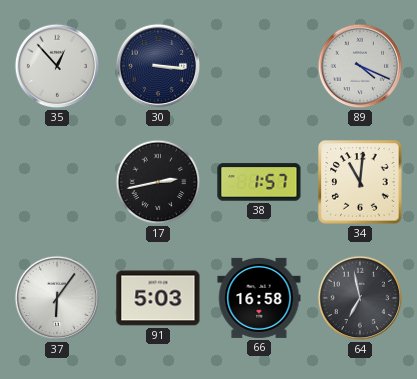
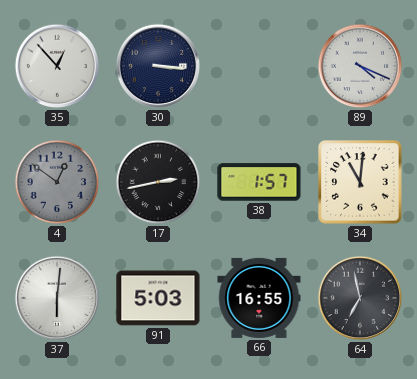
4: none -> 12:51
37: 6:06 -> 6:01
66: 16:58 -> 16:55
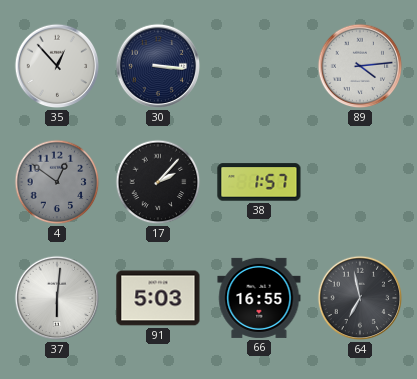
89: 4:19 -> 4:14
17: 2:43 -> 2:07
34: 11:01 -> none
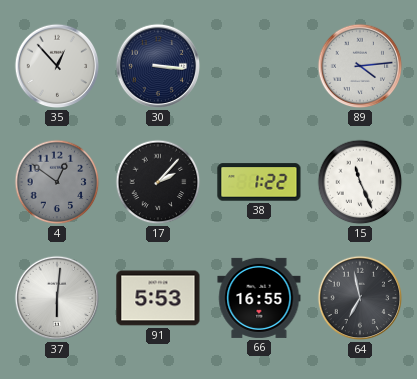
38: 1:57 -> 1:22
15: none -> 11:26
91: 5:03 -> 5:53
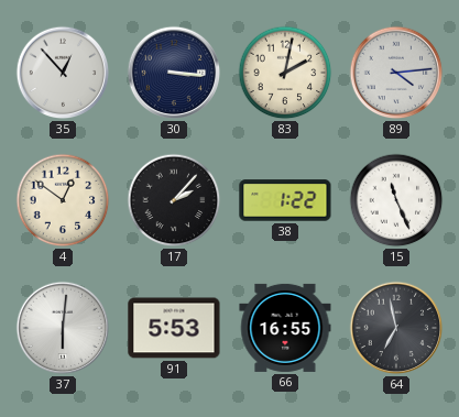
83: none -> 2:02
4 dial: grey -> cream
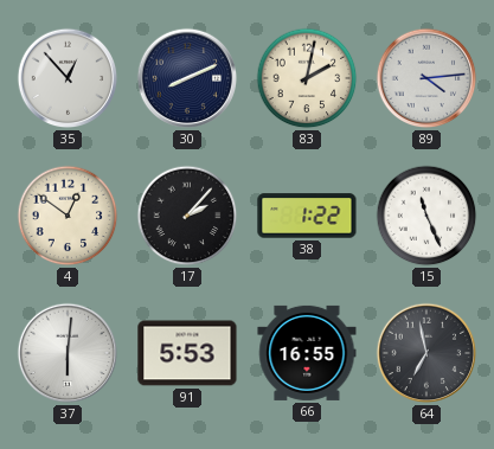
30: 3:16 -> 8:11
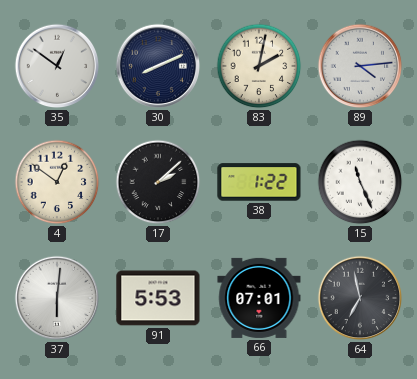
35: 12:53 -> 12:51
17: 2:07 -> 2:08
66: 16:55 -> 07:01
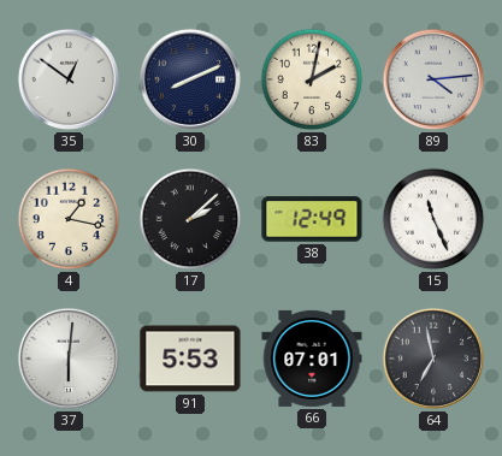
4: 12:51 -> 1:17
38: 1:22 -> 12:49
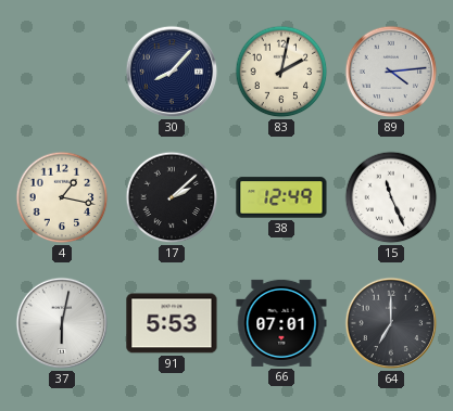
35: 12:51 -> none
30: 8:11 -> 8:07
37: 6:01 -> 6:02
64: 6:58 -> 7:00
